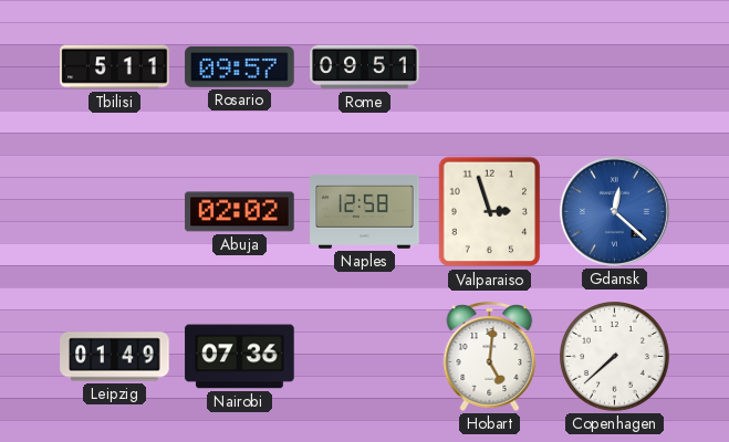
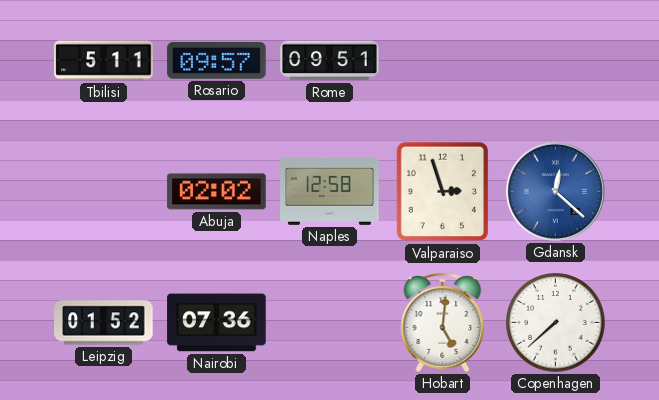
Leipzig: 01:49 -> 01:52
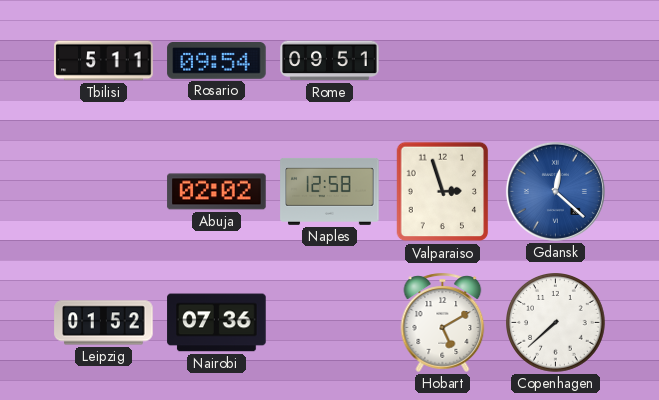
Rosario: 09:57 -> 09:54
Hobart: 5:01 -> 5:10
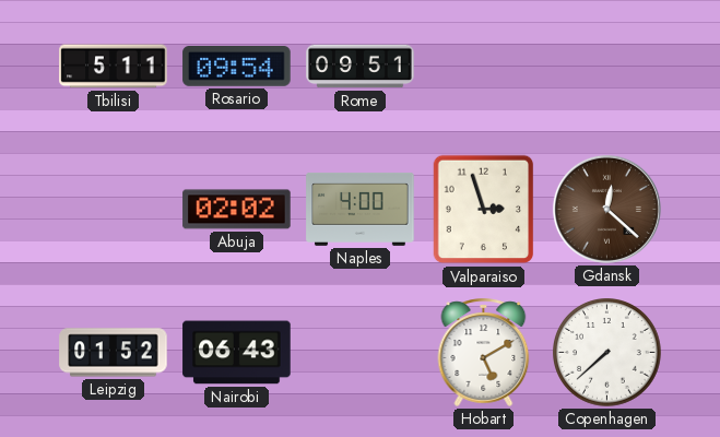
Naples: 12:58 -> 4:00
Gdansk dial: blue -> brown
Nairobi: 07:36 -> 06:43
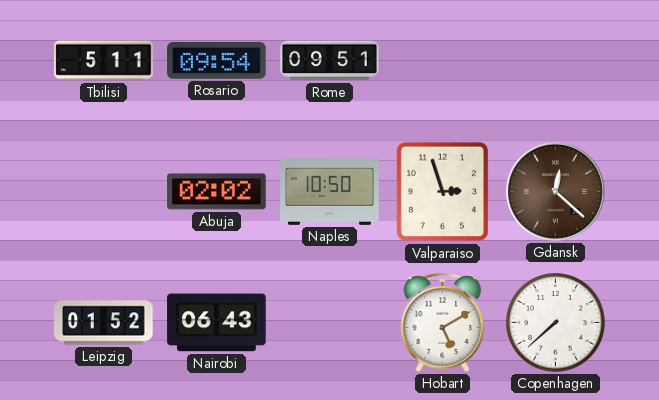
Naples: 4:00 -> 10:50
